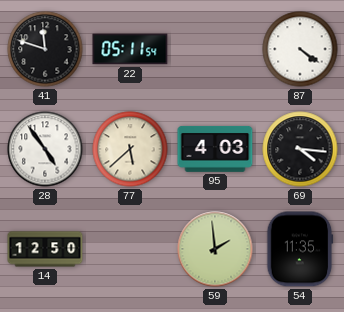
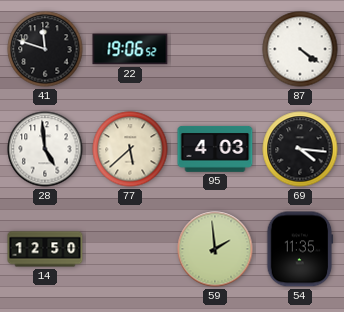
22: 05:11 -> 19:06
28: 4:54 -> 4:59
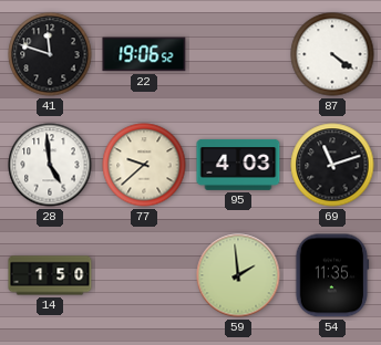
77: 5:38 -> 9:38
69: 4:16 -> 11:12
14: 12:50 -> 1:50
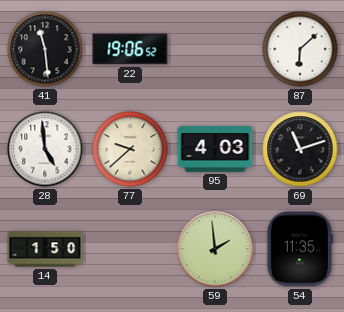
41: 11:48 -> 11:29
87: 4:21 -> 6:08
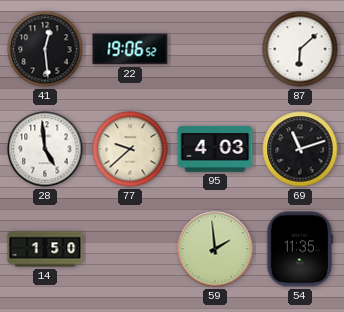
41: 11:29 -> 12:29
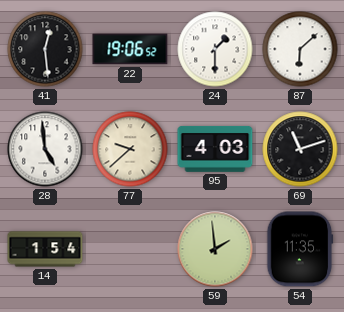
24: none -> 1:30
14: 1:50 -> 1:54
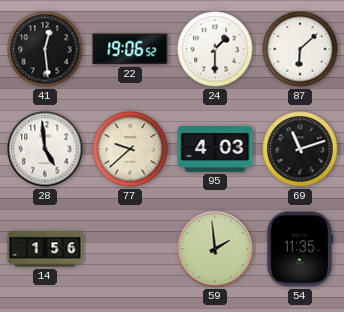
14: 1:54 -> 1:56
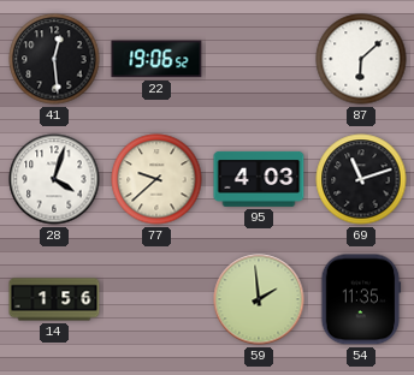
24: 1:30 -> none
28: 4:59 -> 4:03
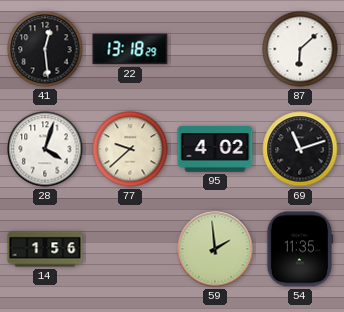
22: 19:06 -> 13:18
95: 4:03 -> 4:02
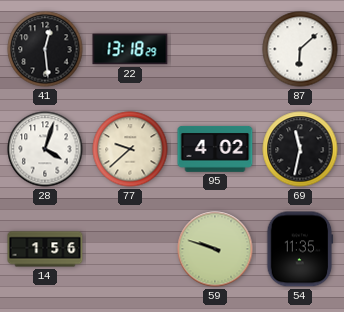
69: 11:12 -> 11:32
59: 1:59 -> 9:48
